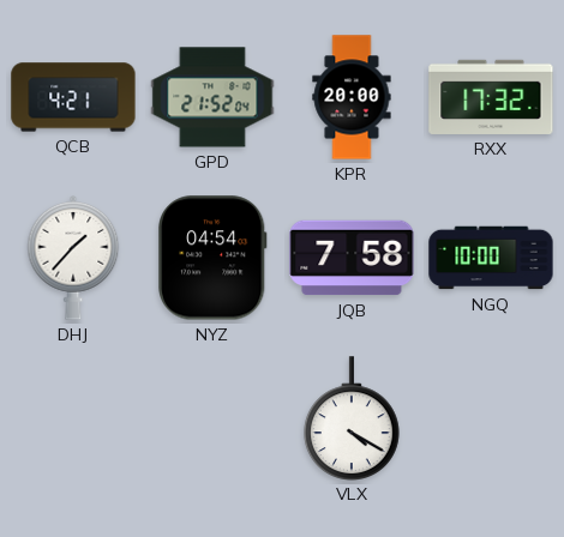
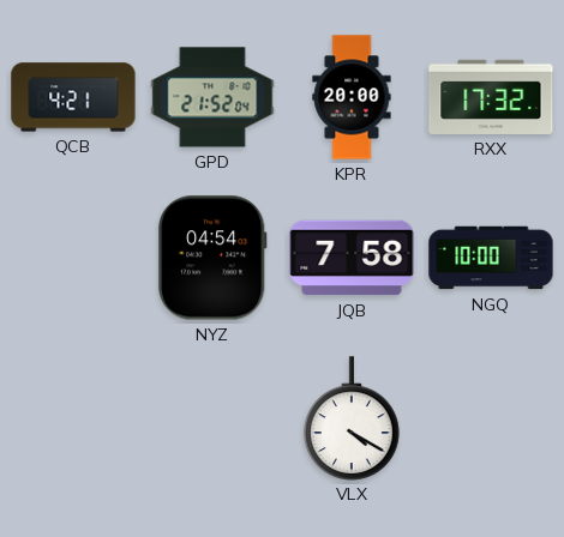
DHJ: 1:37 -> none
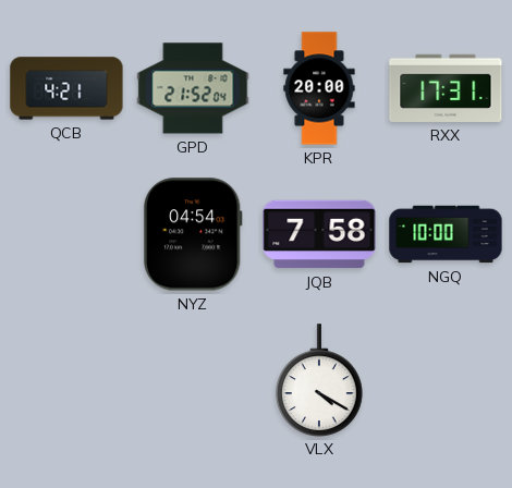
RXX: 17:32 -> 17:31
